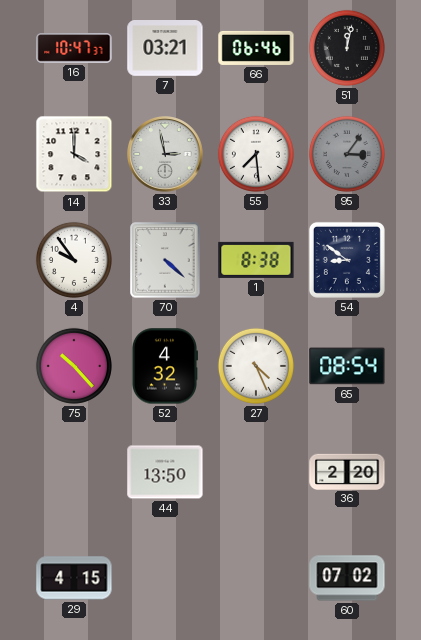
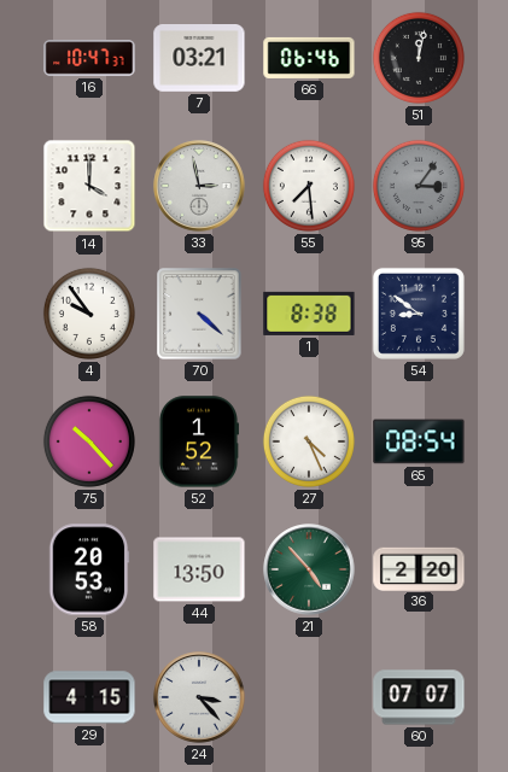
52: 4:32 -> 1:52
58: none -> 20:53
21: none -> 4:53
24: none -> 3:23
60: 07:02 -> 07:07
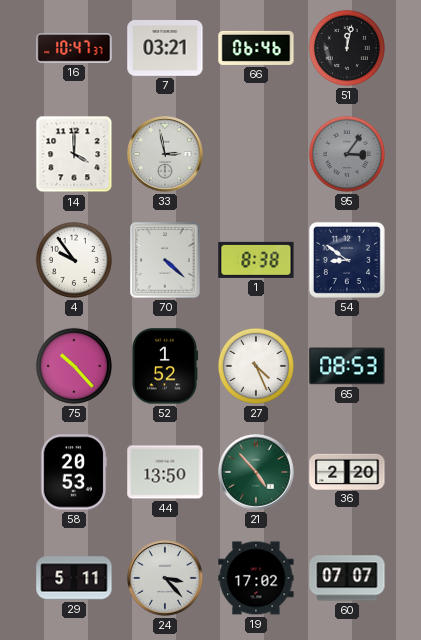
55: 7:29 -> none
65: 08:54 -> 08:53
29: 4:15 -> 5:11
19: none -> 17:02
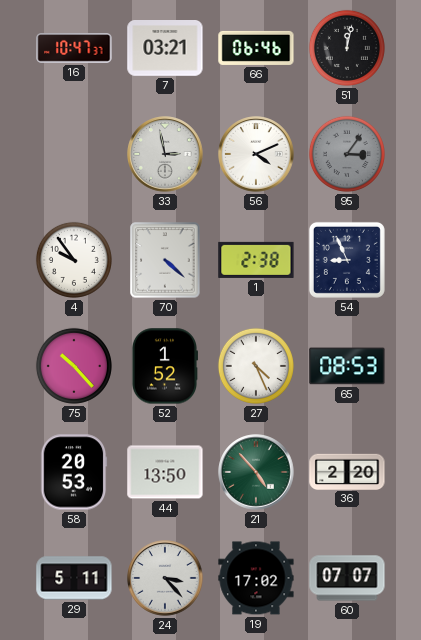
14: 4:00 -> none
56: none -> 4:11
1: 8:38 -> 2:38
54: 8:51 -> 8:56
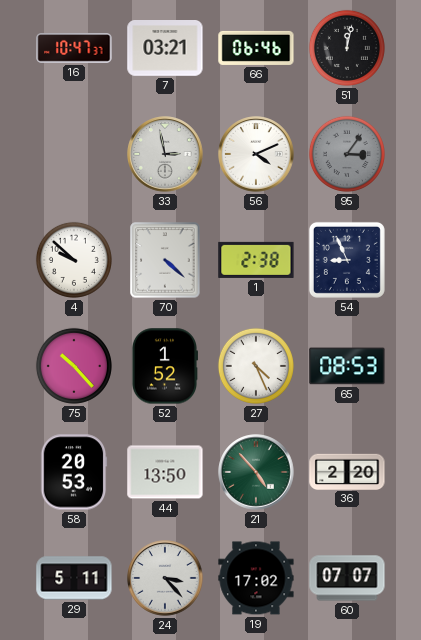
4: 9:54 -> 9:52
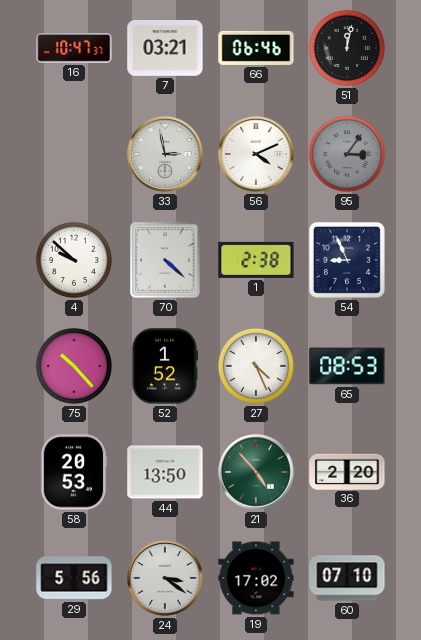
29: 5:11 -> 5:56
24: 3:23 -> 3:21
60: 07:07 -> 07:10
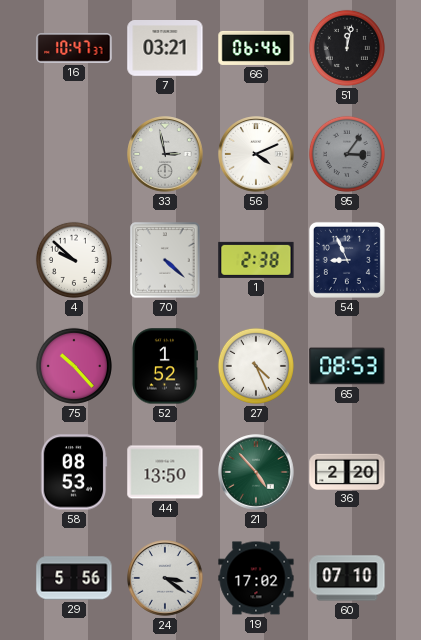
58: 20:53 -> 08:53
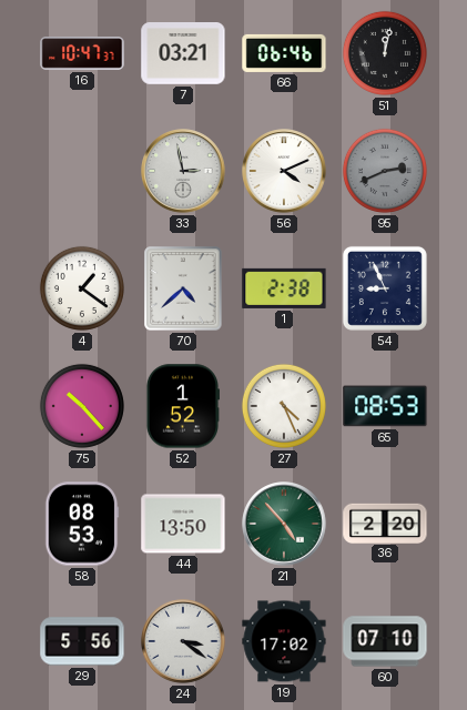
95: 3:06 -> 2:41
4: 9:52 -> 1:21
70: 4:22 -> 4:38
